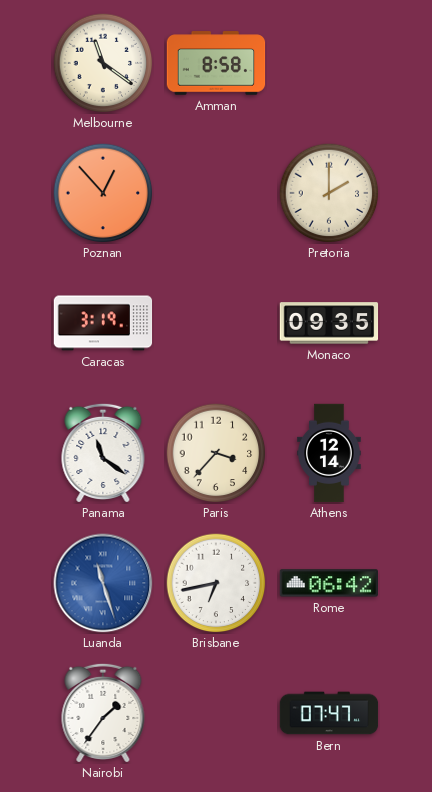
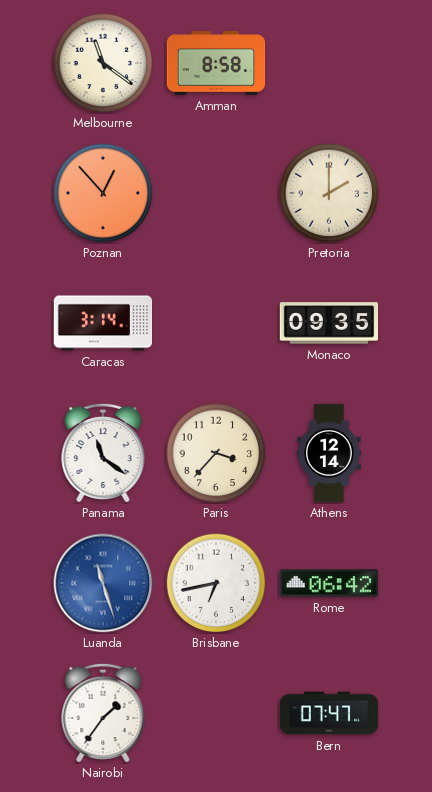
Caracas: 3:19 -> 3:14
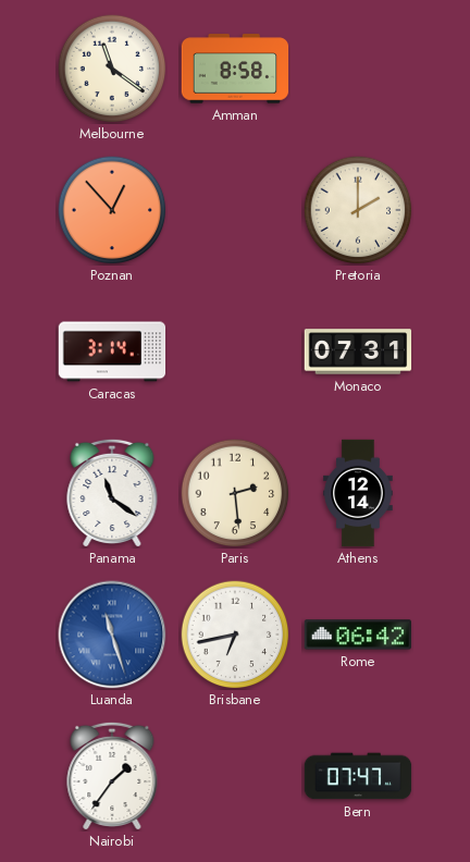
Monaco: 09:35 -> 07:31
Paris: 3:37 -> 2:29
